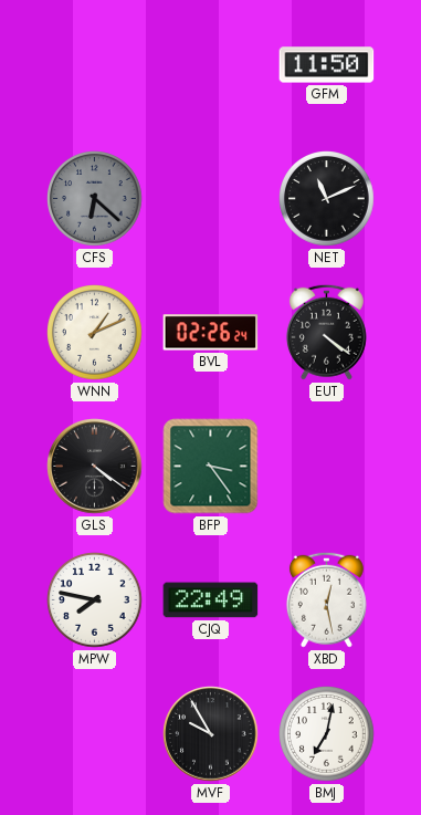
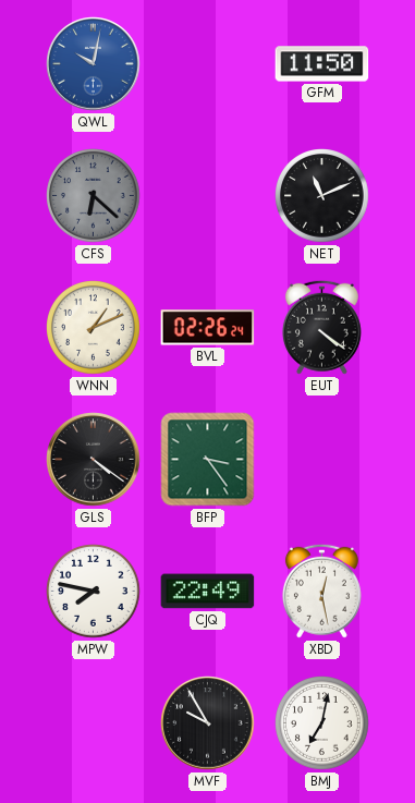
QWL: none -> 10:02
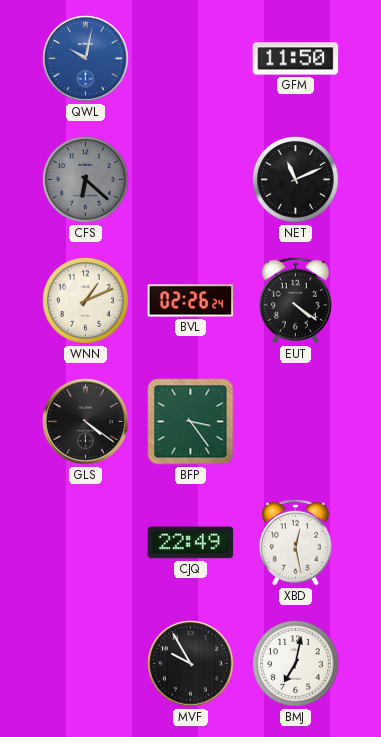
MPW: 7:47 -> none
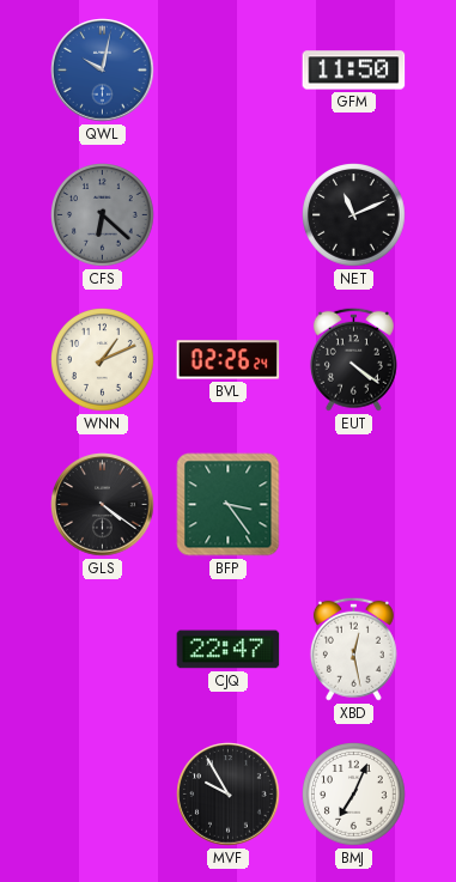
CJQ: 22:49 -> 22:47
BMJ: 7:02 -> 7:04
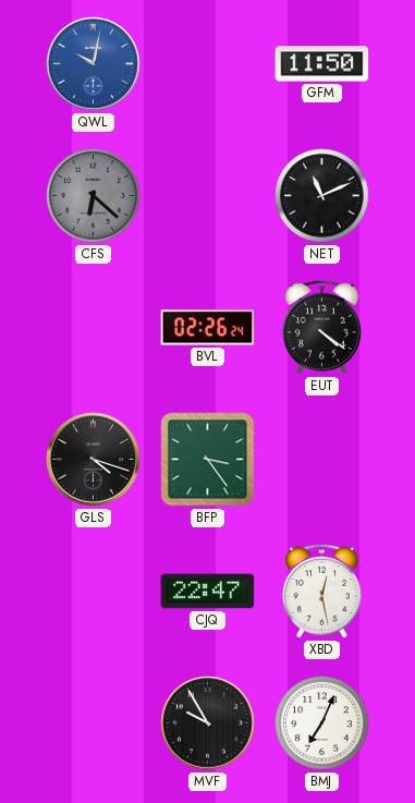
WNN: 1:11 -> none
GLS: 4:21 -> 4:18
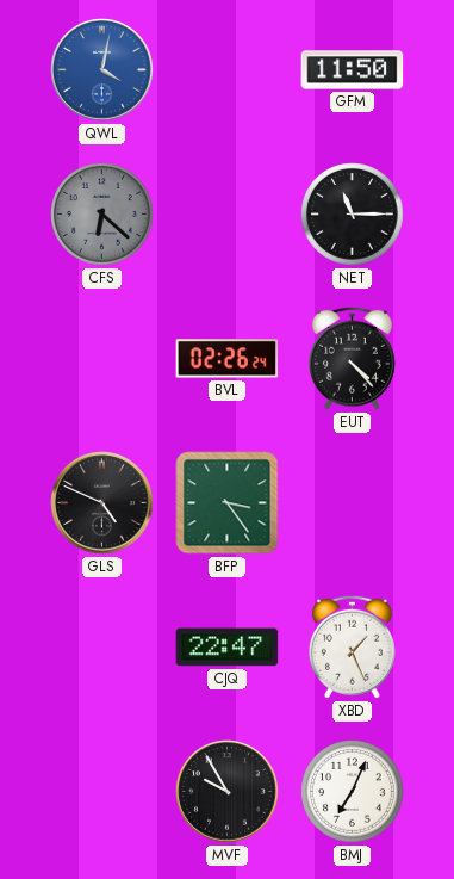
QWL: 10:02 -> 4:02
NET: 11:11 -> 11:15
EUT: 4:21 -> 4:23
GLS: 4:18 -> 4:49
XBD: 12:28 -> 1:26
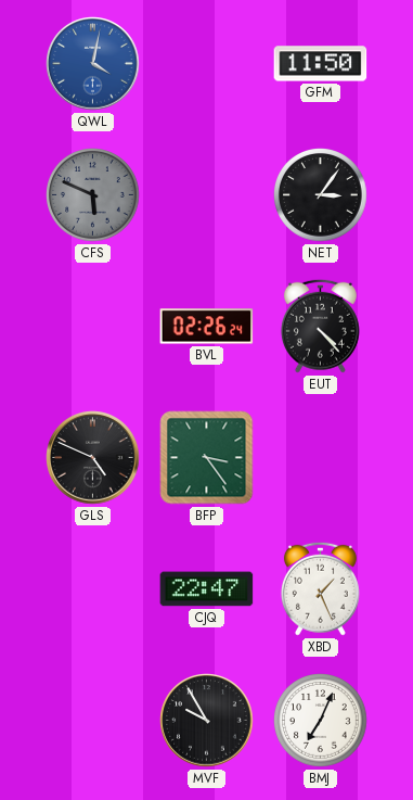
CFS: 6:22 -> 5:49
NET: 11:15 -> 3:06
